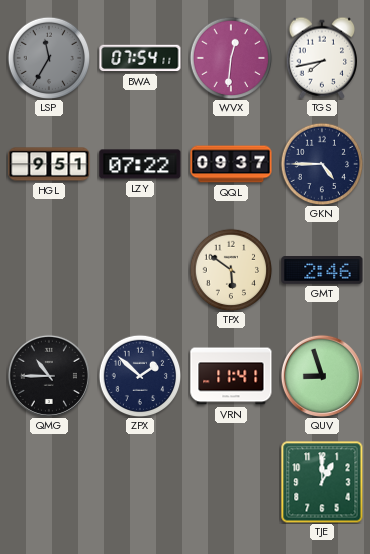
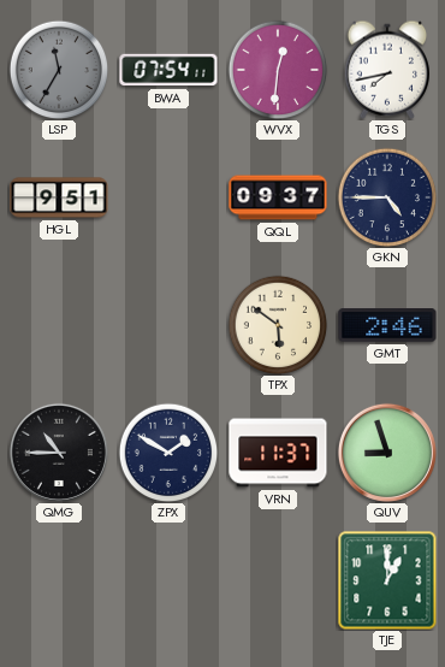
LZY: 07:22 -> none
ZPX: 1:52 -> 1:50
VRN: 11:41 -> 11:37
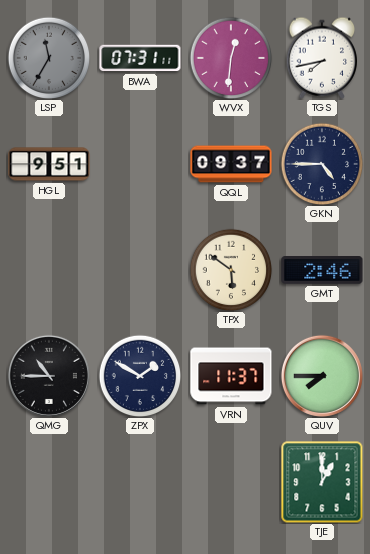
BWA: 07:54 -> 07:31
QUV: 8:57 -> 7:45
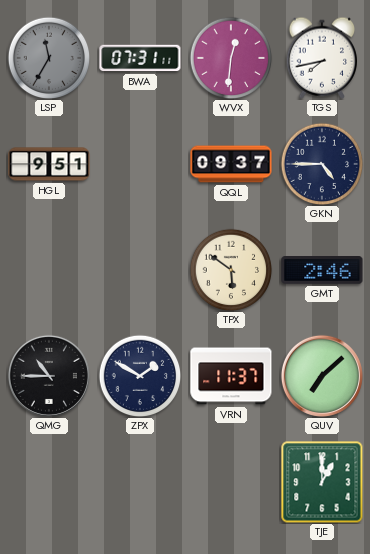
QUV: 7:45 -> 7:08
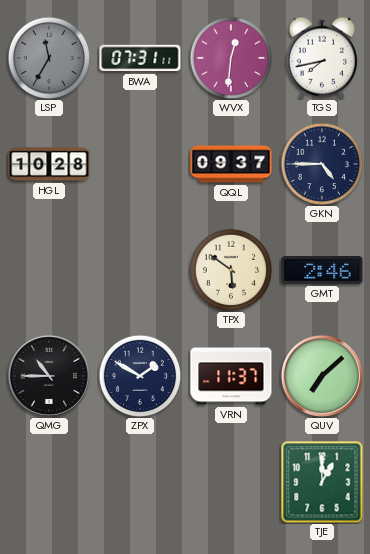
HGL: 9:51 -> 10:28
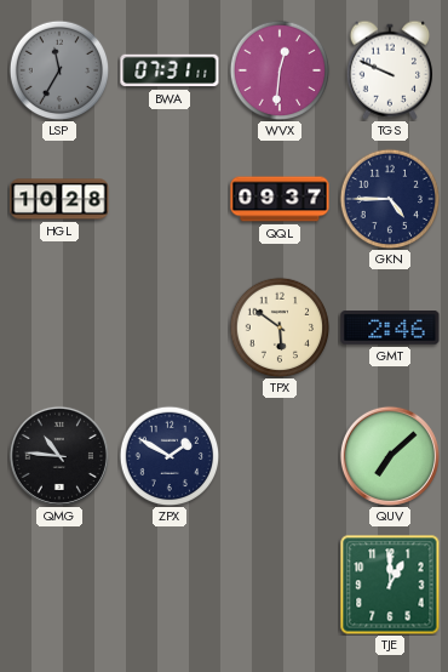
TGS: 7:43 -> 9:49
QMG: 10:45 -> 10:46
VRN: 11:37 -> none
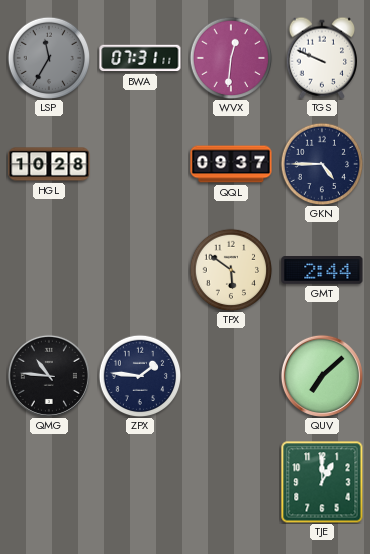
GMT: 2:46 -> 2:44
ZPX: 1:50 -> 1:46
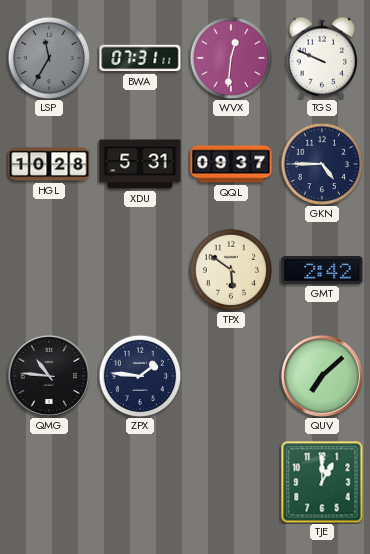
XDU: none -> 5:31
GMT: 2:44 -> 2:42
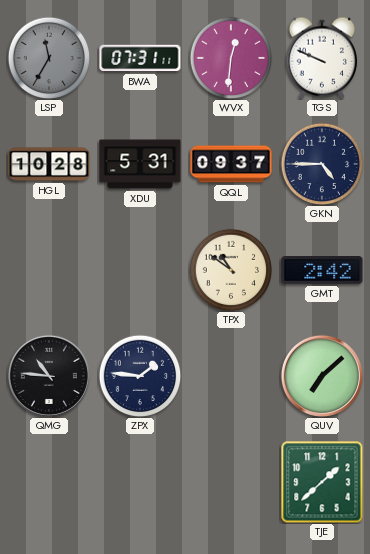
TPX: 5:51 -> 10:51
TJE: 1:00 -> 1:38
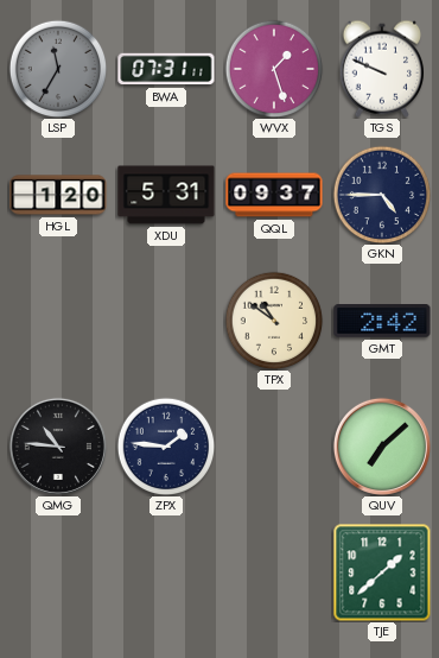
WVX: 12:31 -> 1:27
HGL: 10:28 -> 1:20
